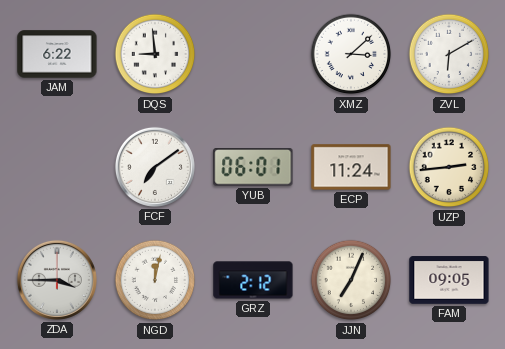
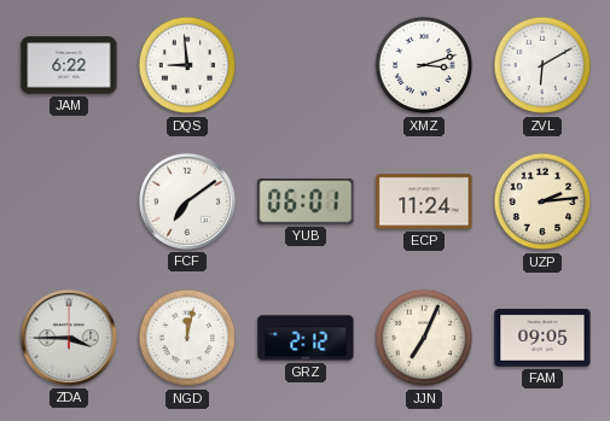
XMZ: 3:08 -> 3:12
UZP: 2:44 -> 2:14
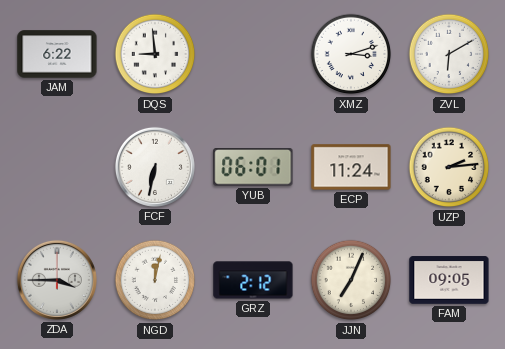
FCF: 7:09 -> 6:32
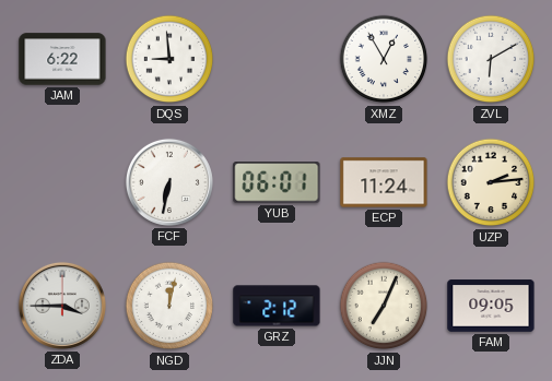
XMZ: 3:12 -> 12:55
